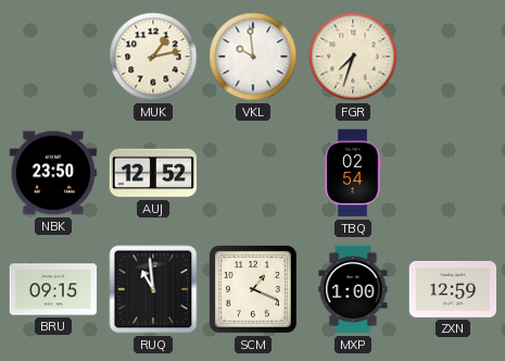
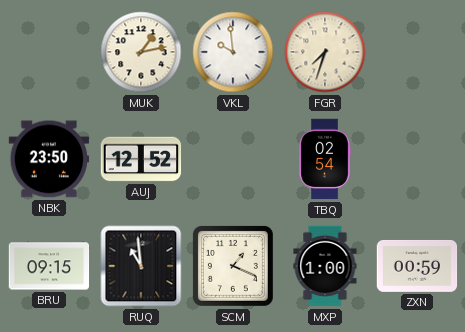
ZXN: 12:59 -> 00:59
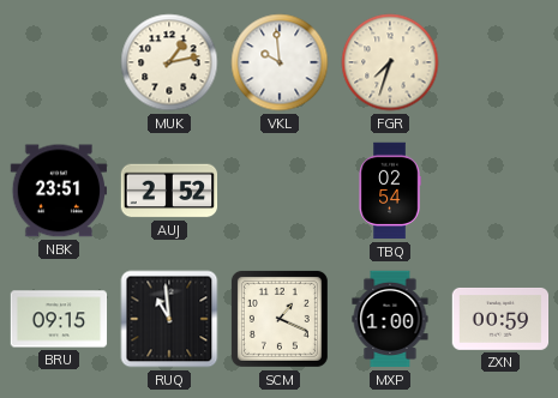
NBK: 23:50 -> 23:51
AUJ: 12:52 -> 2:52
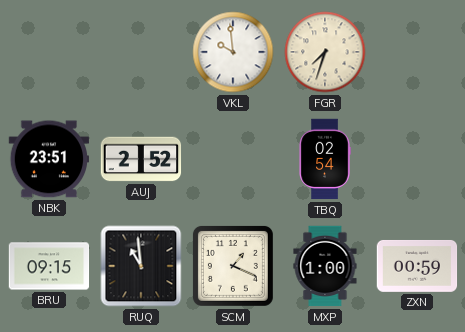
MUK: 1:13 -> none
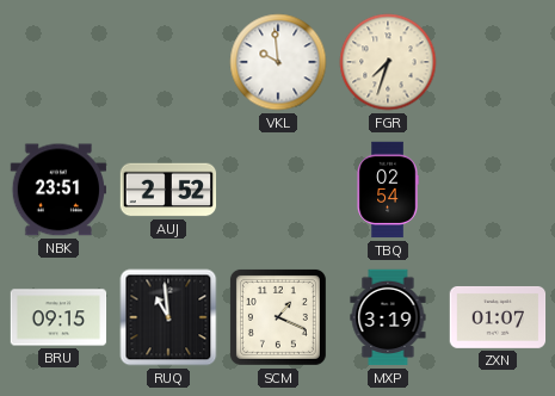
MXP: 1:00 -> 3:19
ZXN: 00:59 -> 01:07
